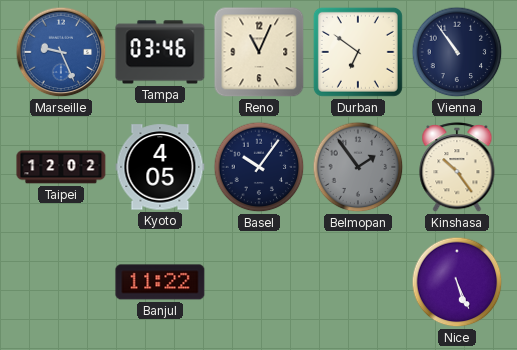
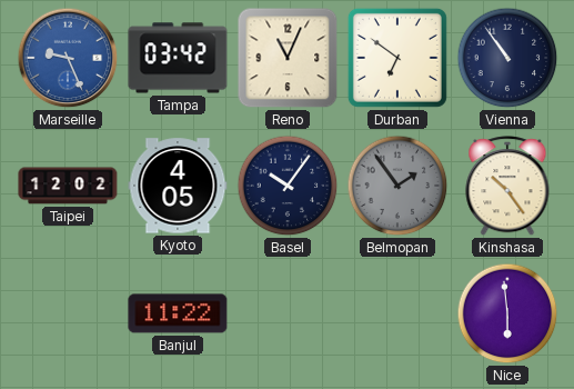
Tampa: 03:46 -> 03:42
Nice: 5:26 -> 5:59
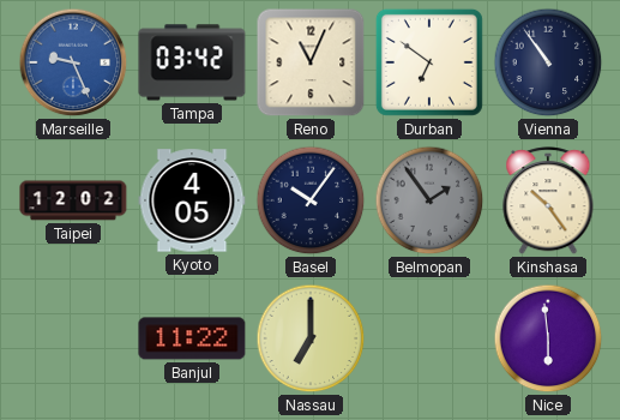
Nassau: none -> 7:00
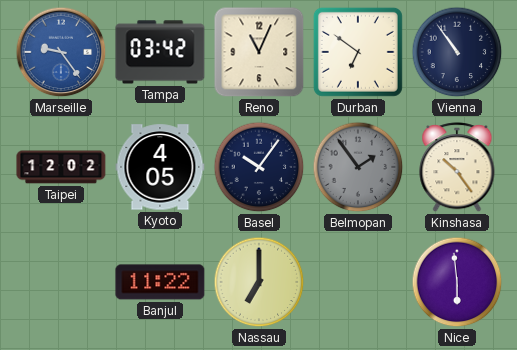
Marseille: 9:26 -> 9:24
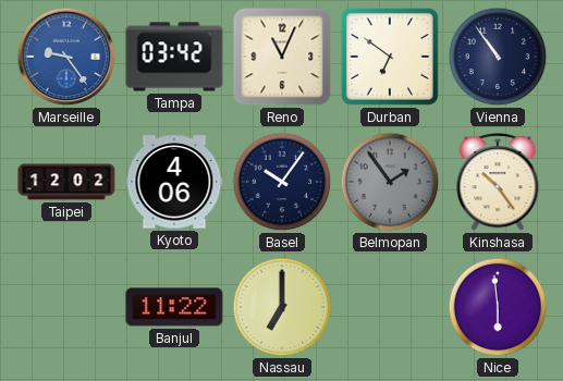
Kyoto: 4:05 -> 4:06
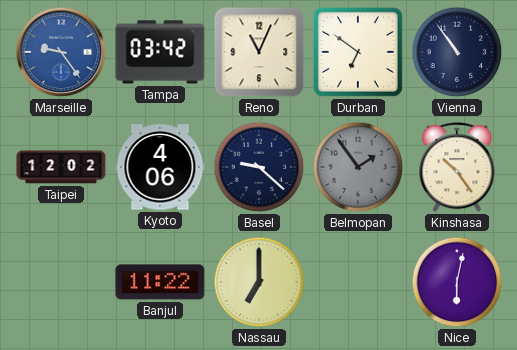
Basel: 10:06 -> 9:22
Nice: 5:59 -> 6:02
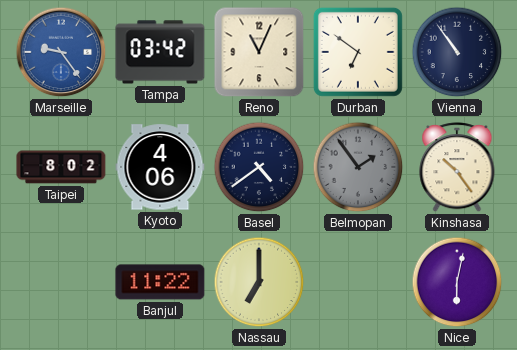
Taipei: 12:02 -> 8:02
Basel: 9:22 -> 4:39
